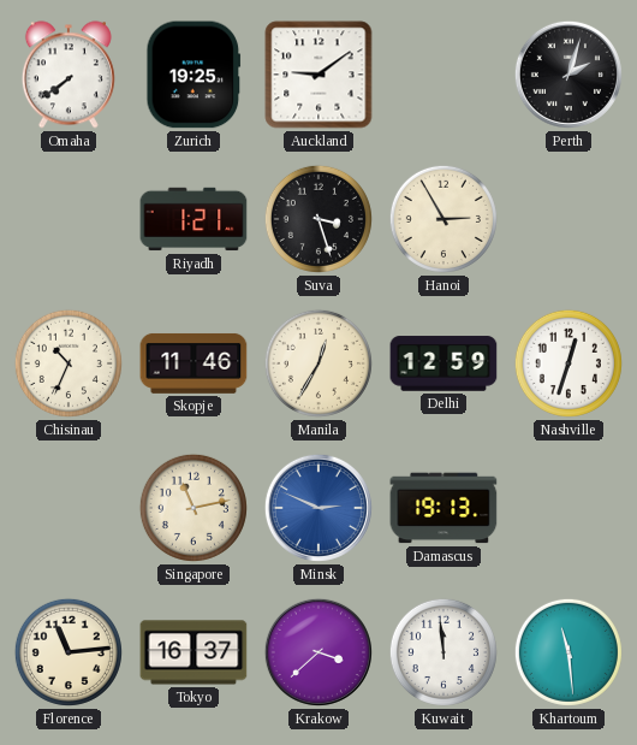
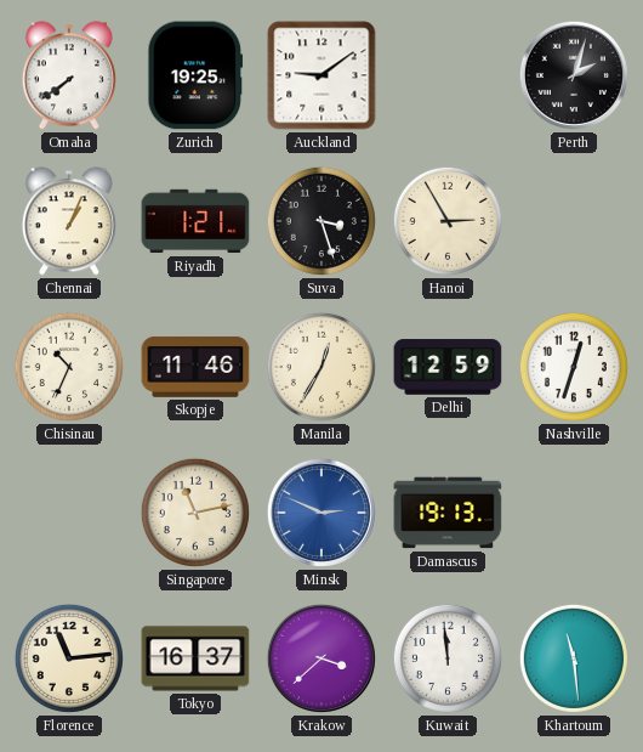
Chennai: none -> 1:04
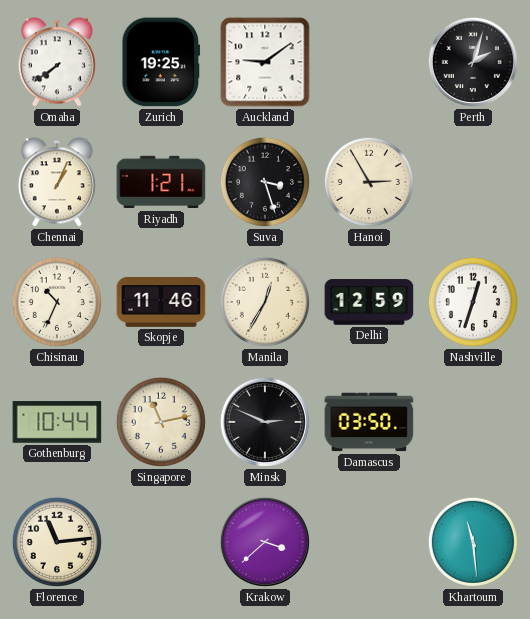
Gothenburg: none -> 10:44
Minsk dial: blue -> black
Damascus: 19:13 -> 03:50
Tokyo: 16:37 -> none
Kuwait: 11:59 -> none
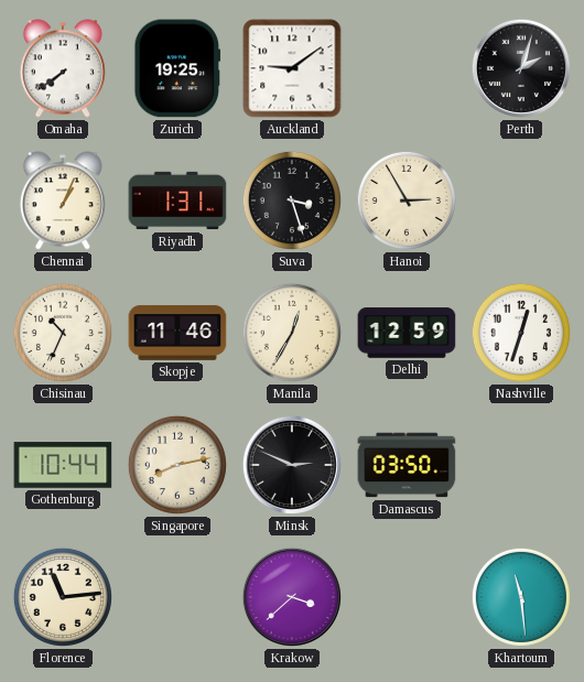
Riyadh: 1:21 -> 1:31
Singapore: 11:13 -> 8:13
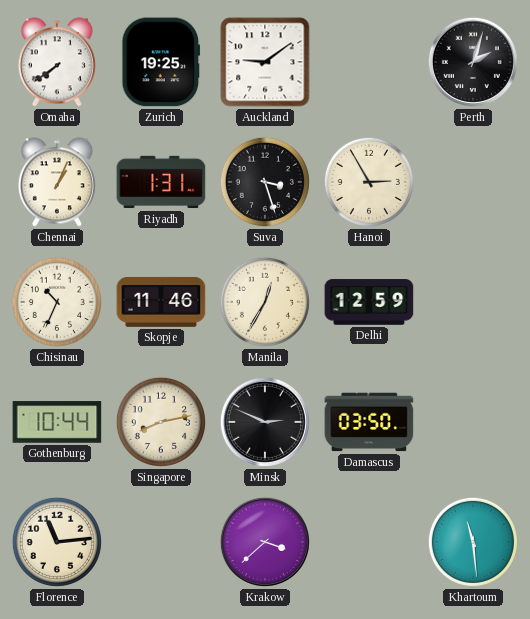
Nashville: 12:33 -> none
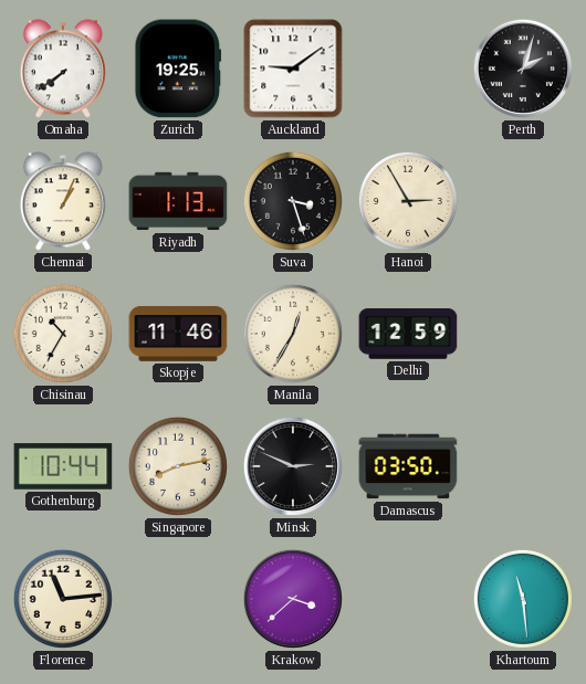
Riyadh: 1:31 -> 1:13
Chisinau: 10:34 -> 10:35
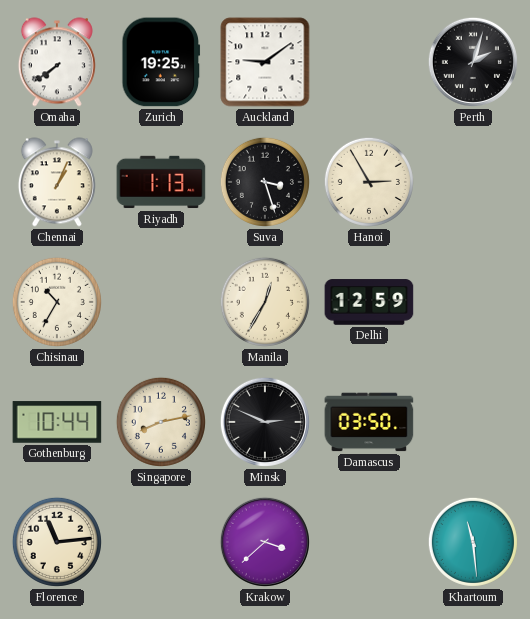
Skopje: 11:46 -> none
